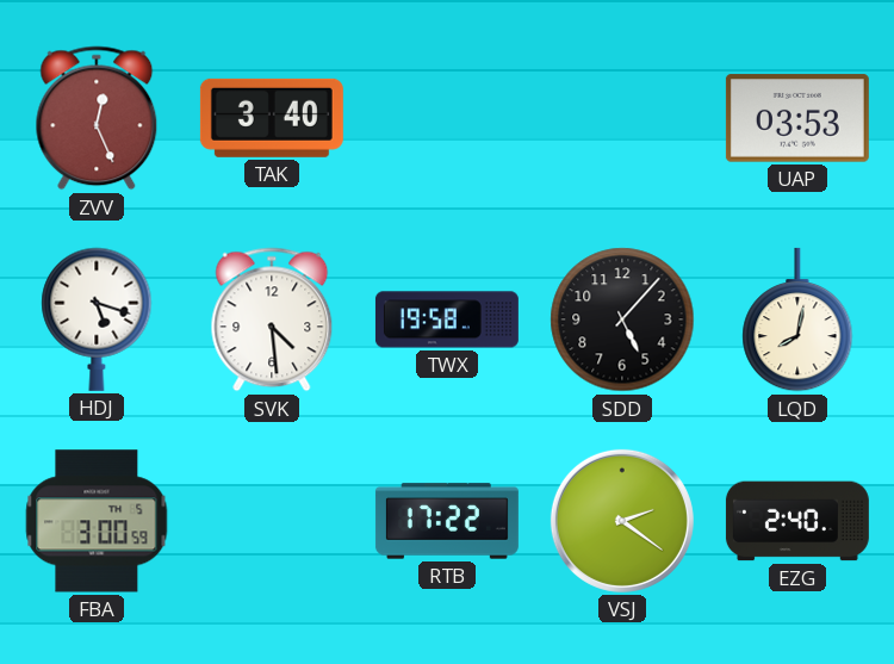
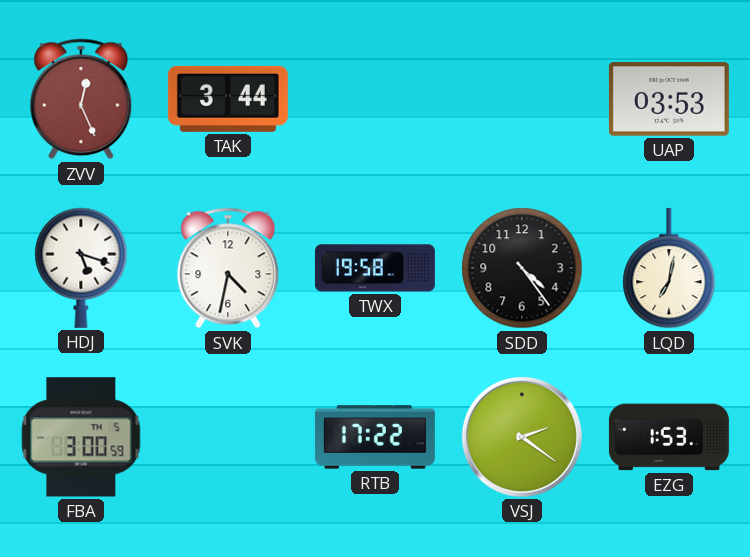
TAK: 3:40 -> 3:44
SVK: 4:29 -> 4:32
SDD: 5:07 -> 4:24
LQD: 8:02 -> 7:02
EZG: 2:40 -> 1:53
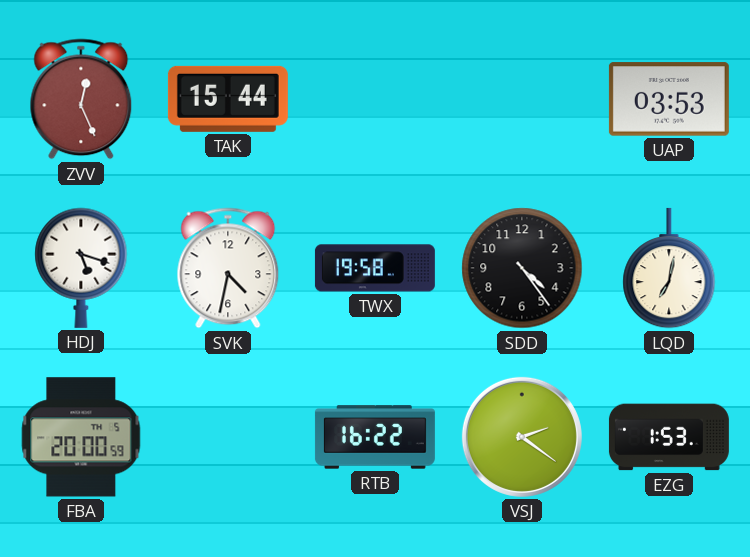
TAK: 3:44 -> 15:44
FBA: 3:00 -> 20:00
RTB: 17:22 -> 16:22
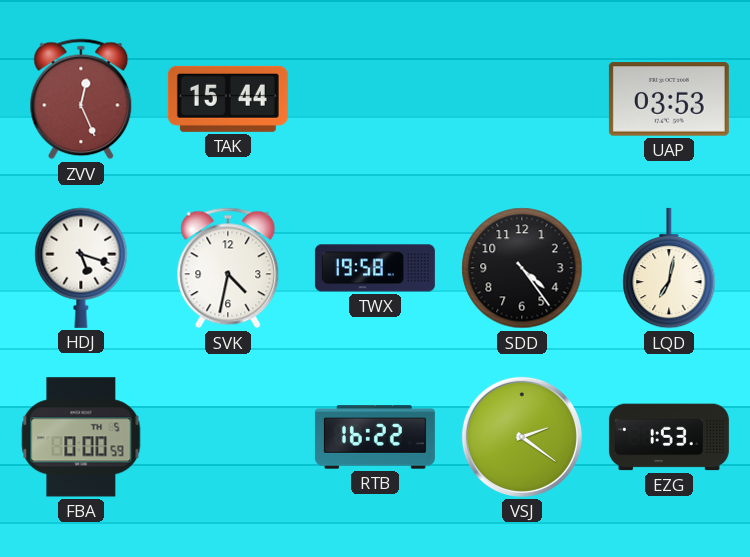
FBA: 20:00 -> 0:00
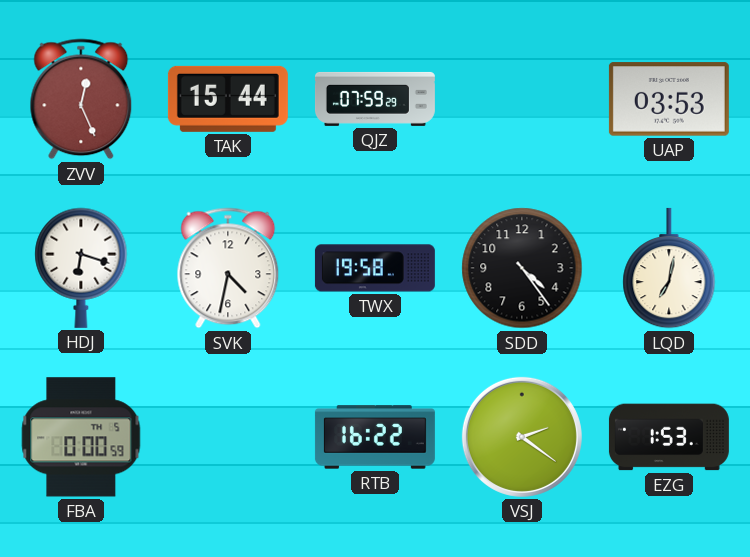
QJZ: none -> 07:59
HDJ: 5:18 -> 6:18
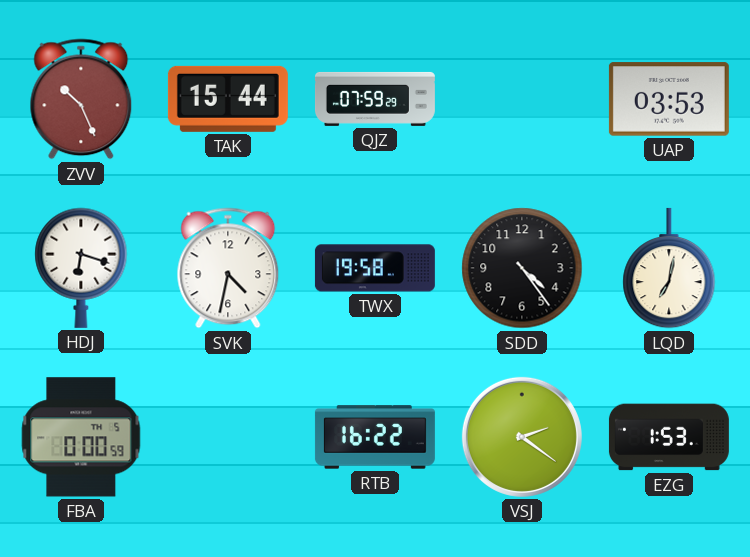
ZVV: 12:26 -> 10:26
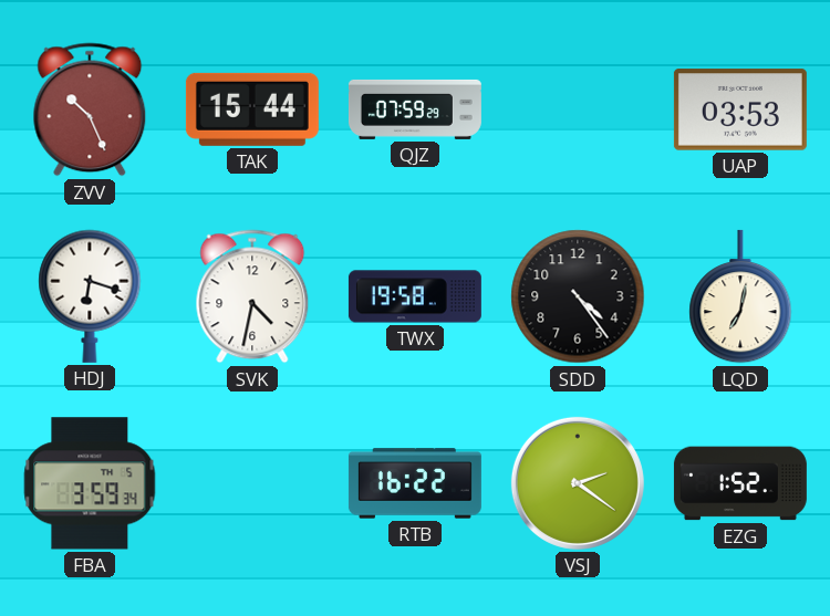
FBA: 0:00 -> 3:59
EZG: 1:53 -> 1:52
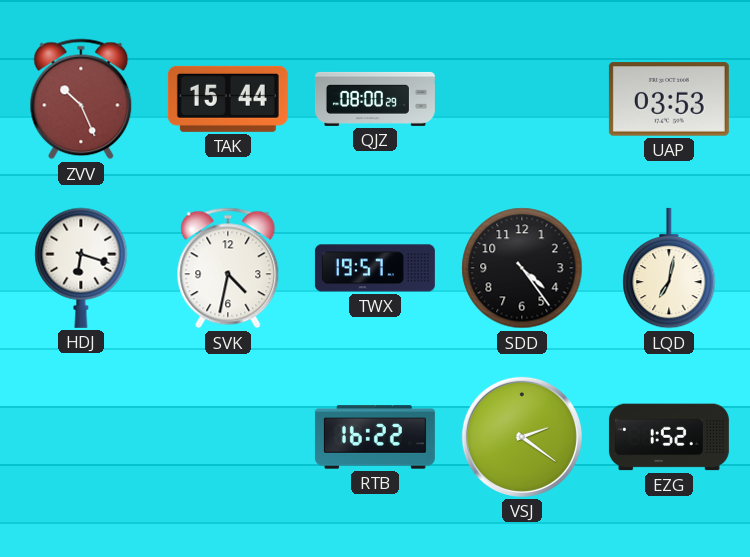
QJZ: 07:59 -> 08:00
TWX: 19:58 -> 19:57
FBA: 3:59 -> none
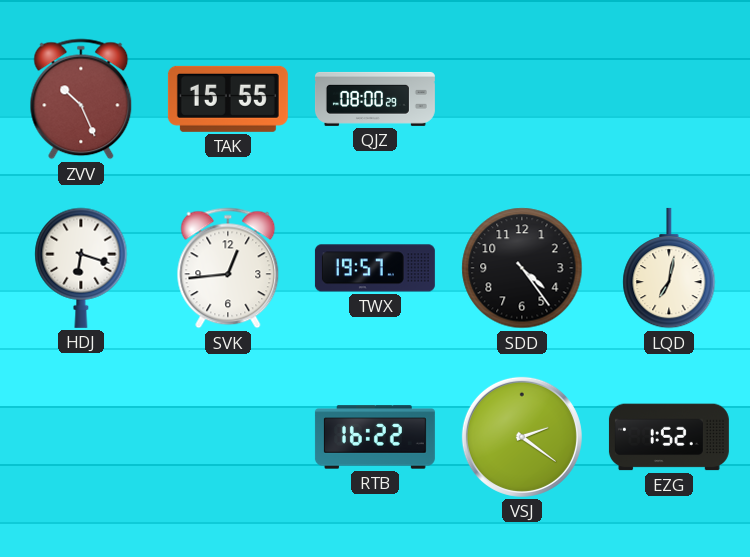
TAK: 15:44 -> 15:55
UAP: 03:53 -> none
SVK: 4:32 -> 12:44
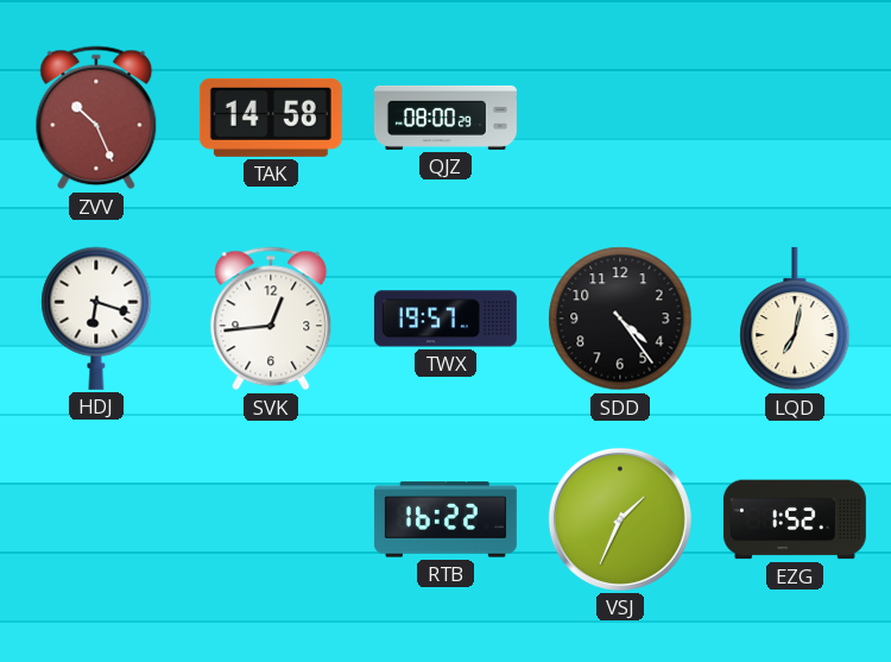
TAK: 15:55 -> 14:58
VSJ: 2:21 -> 1:34
